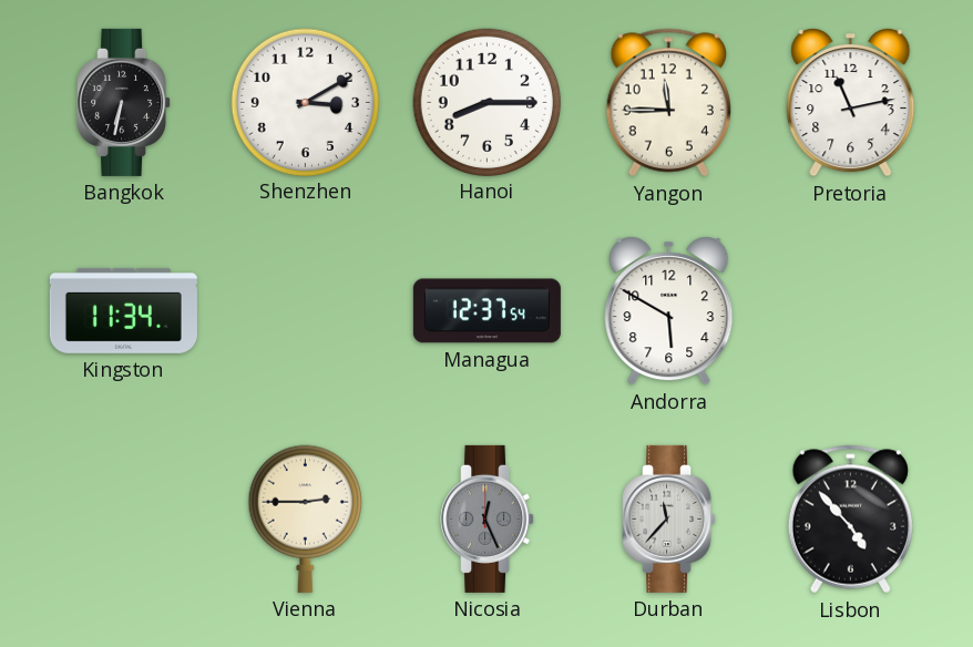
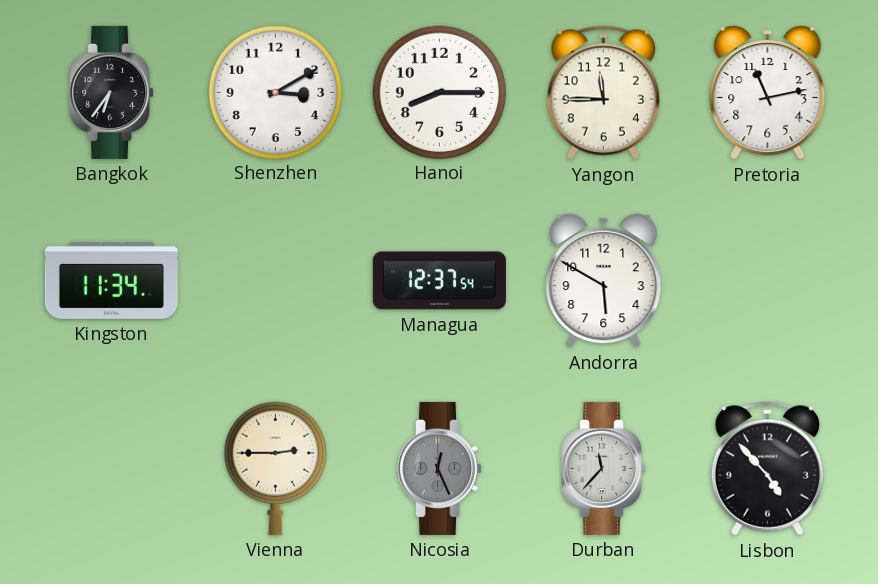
Bangkok: 6:32 -> 6:36
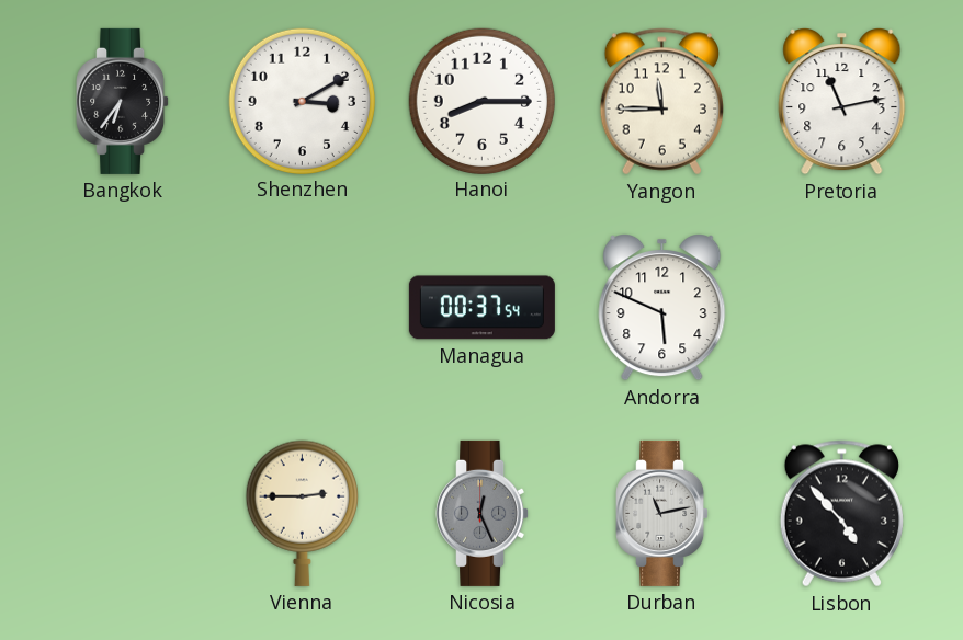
Kingston: 11:34 -> none
Managua: 12:37 -> 00:37
Andorra: 5:50 -> 5:49
Durban: 11:37 -> 11:13
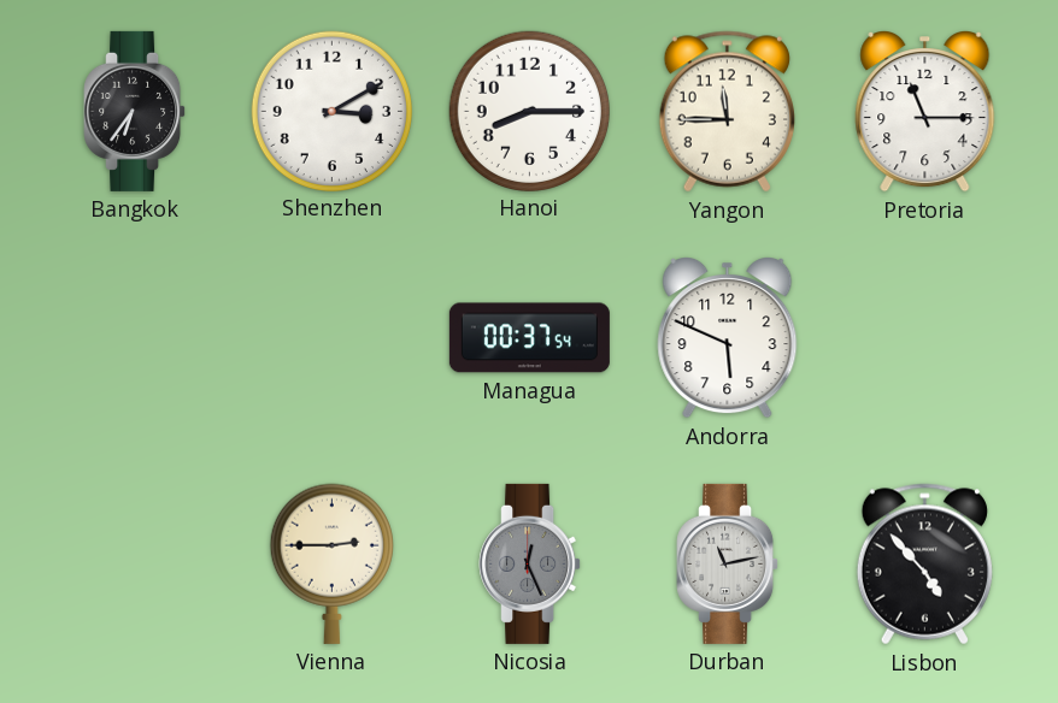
Pretoria: 11:13 -> 11:15
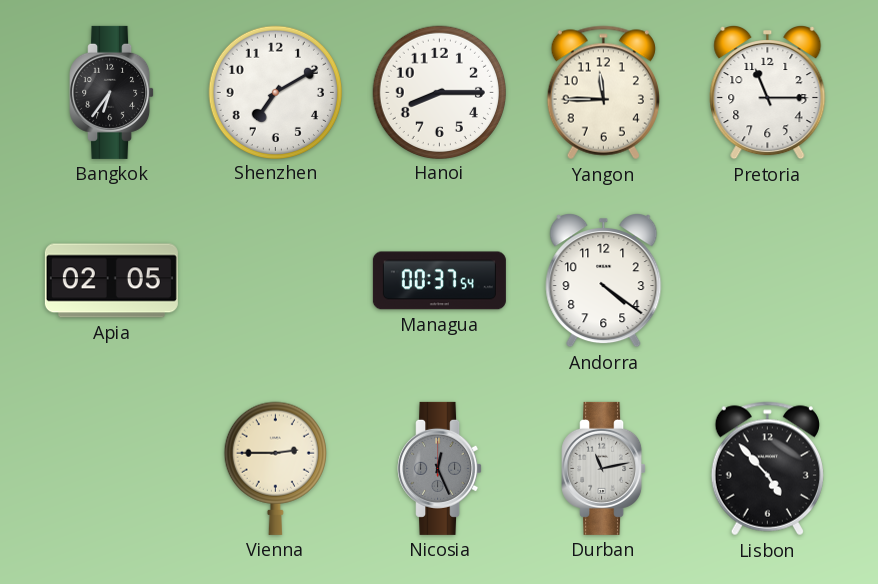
Shenzhen: 3:10 -> 7:10
Apia: none -> 02:05
Andorra: 5:49 -> 4:21
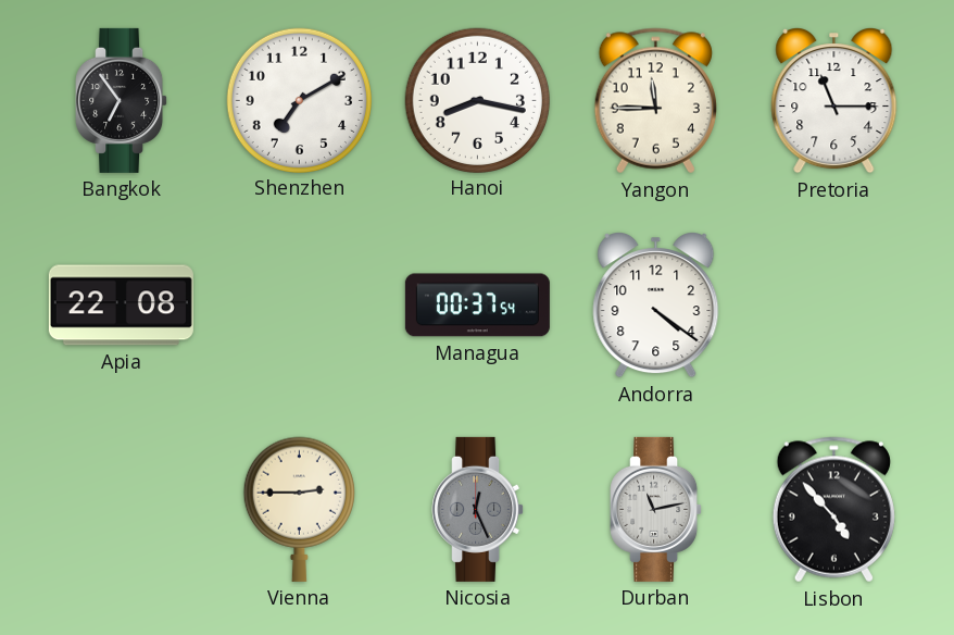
Bangkok: 6:36 -> 6:54
Hanoi: 8:15 -> 8:17
Apia: 02:05 -> 22:08
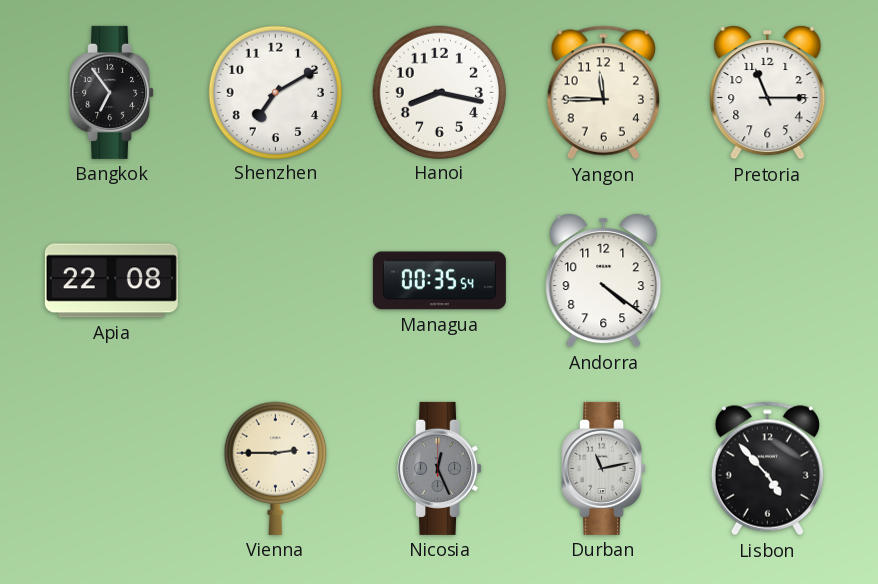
Managua: 00:37 -> 00:35
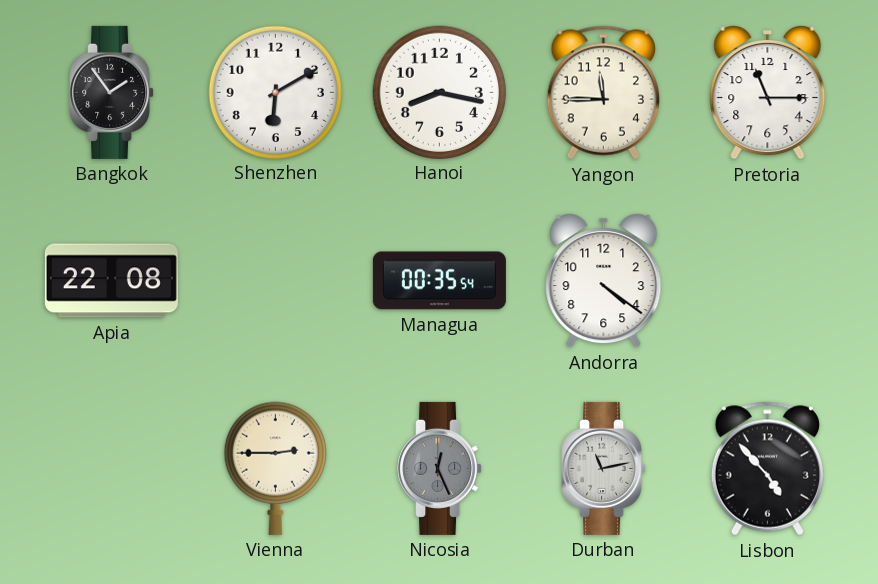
Bangkok: 6:54 -> 1:54
Shenzhen: 7:10 -> 6:10
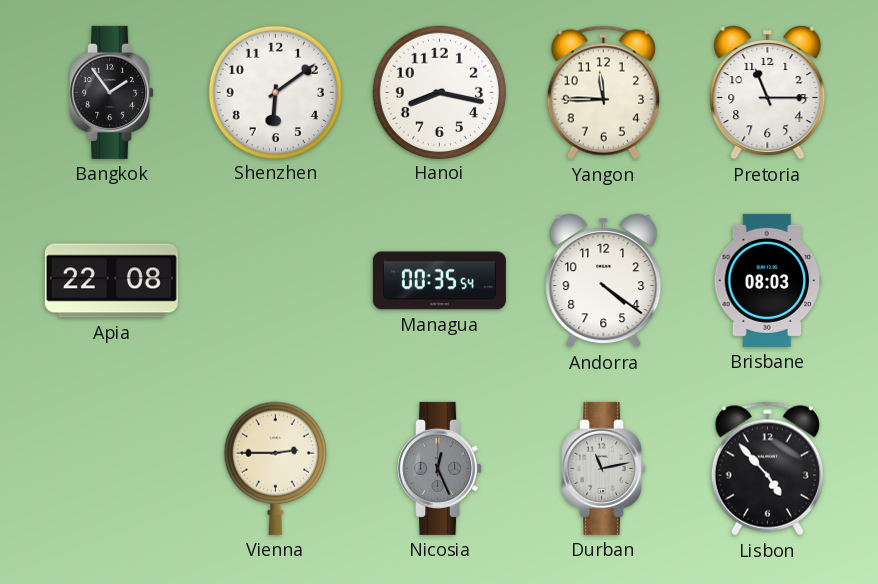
Shenzhen: 6:10 -> 6:09
Brisbane: none -> 08:03
